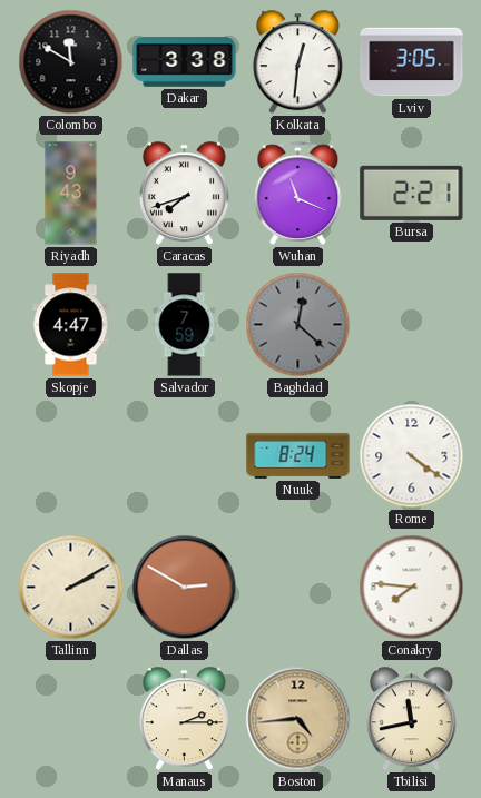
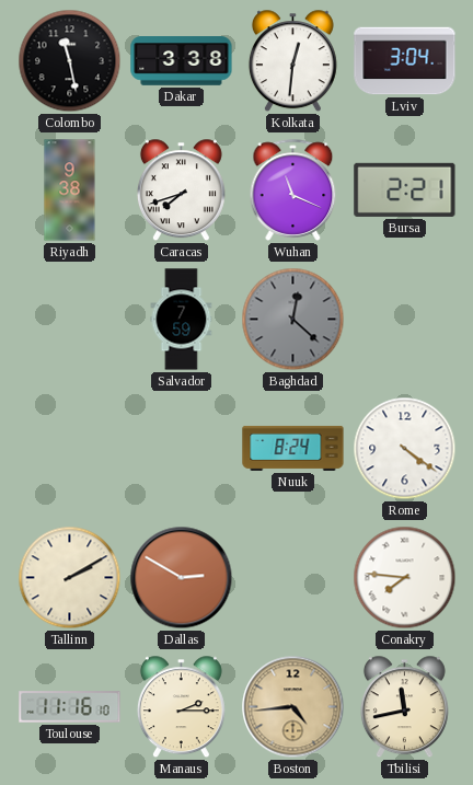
Colombo: 11:50 -> 11:28
Lviv: 3:05 -> 3:04
Riyadh: 9:43 -> 9:38
Skopje: 4:47 -> none
Toulouse: none -> 11:16
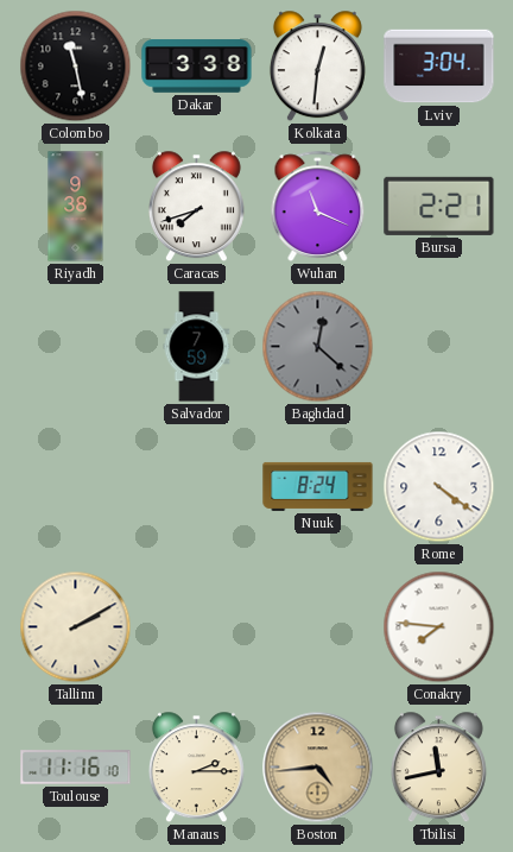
Dallas: 2:50 -> none
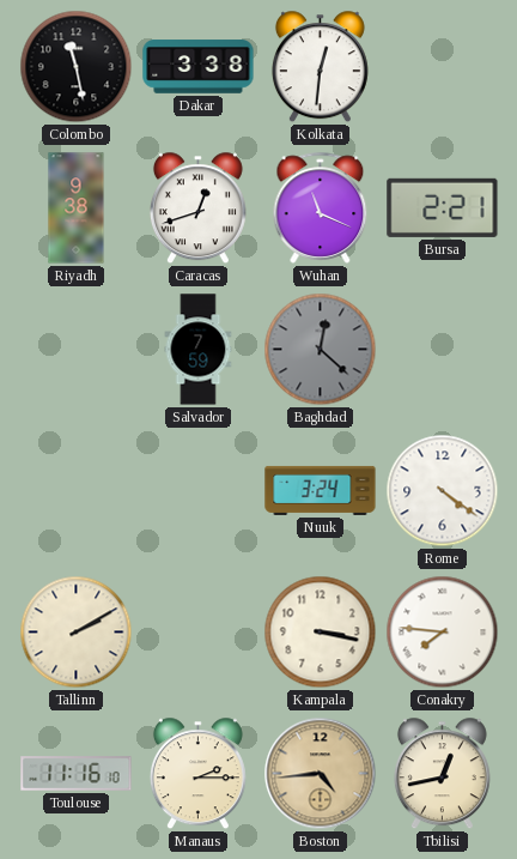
Lviv: 3:04 -> none
Caracas: 7:42 -> 12:42
Nuuk: 8:24 -> 3:24
Kampala: none -> 3:17
Tbilisi: 11:43 -> 12:43
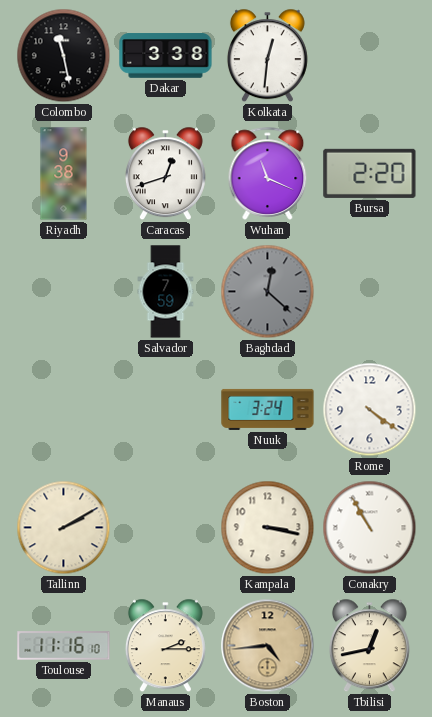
Bursa: 2:21 -> 2:20
Conakry: 7:46 -> 10:55
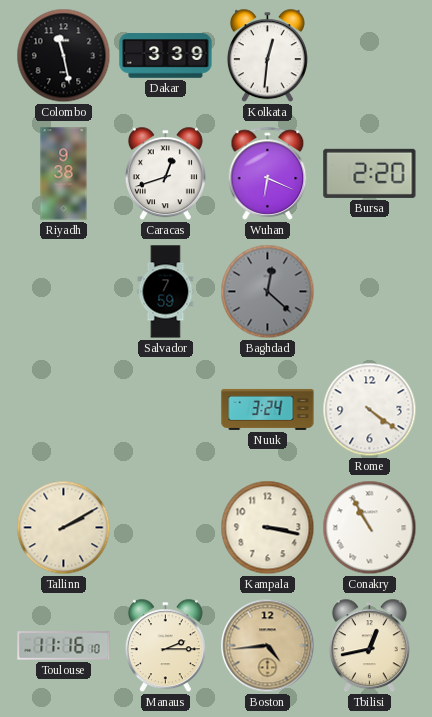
Dakar: 3:38 -> 3:39
Wuhan: 11:19 -> 6:19
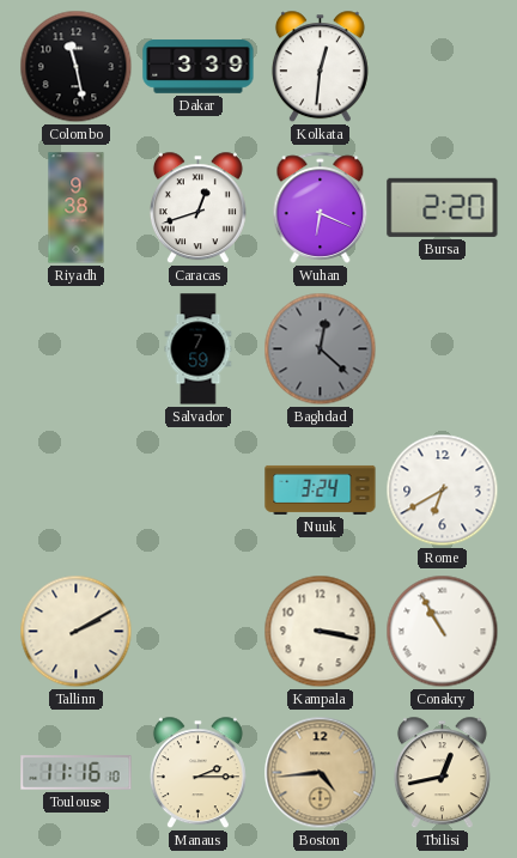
Rome: 4:21 -> 6:40
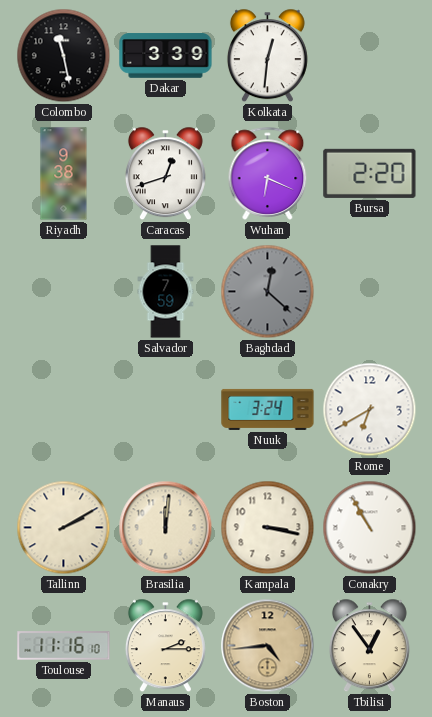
Brasilia: none -> 12:01
Tbilisi: 12:43 -> 12:54
